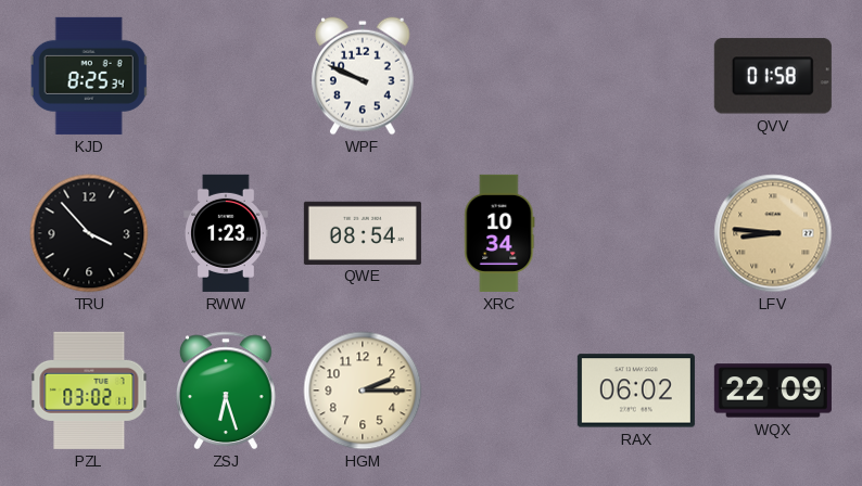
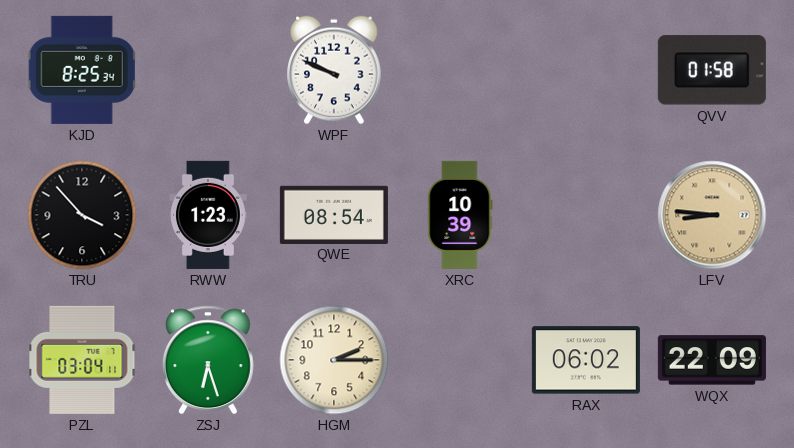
XRC: 10:34 -> 10:39
PZL: 03:02 -> 03:04
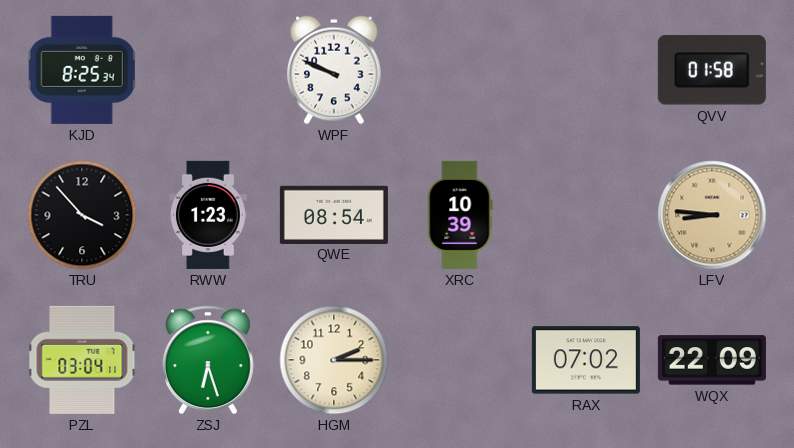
RAX: 06:02 -> 07:02
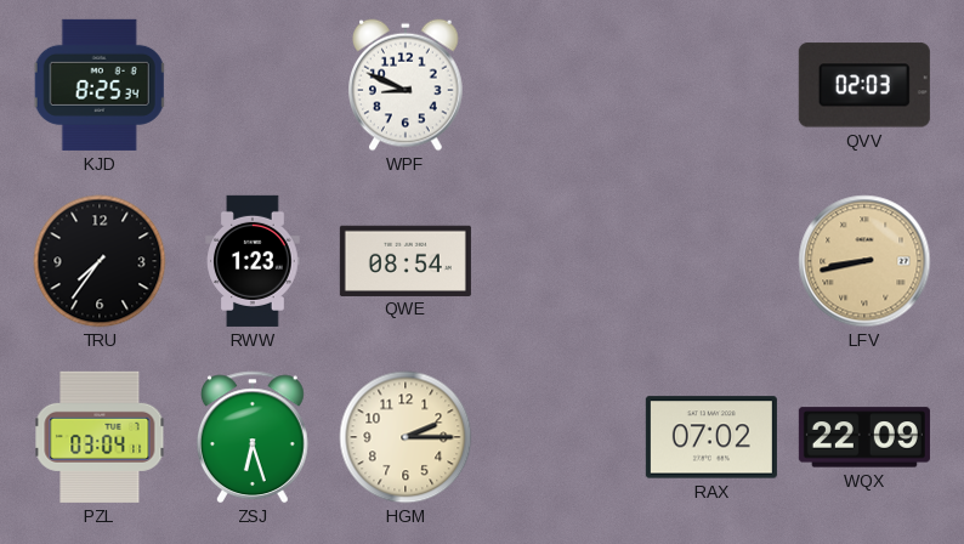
WPF: 9:49 -> 8:49
QVV: 01:58 -> 02:03
TRU: 3:53 -> 7:36
XRC: 10:39 -> none
LFV: 8:46 -> 8:43
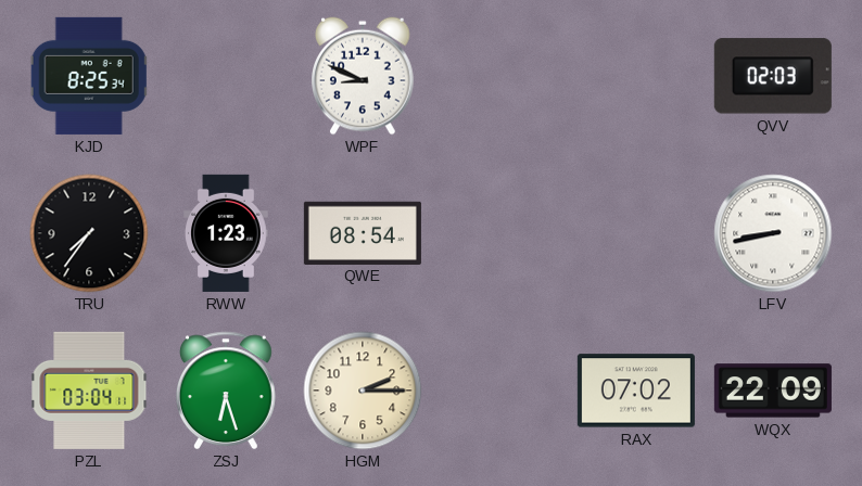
LFV dial: champagne -> white
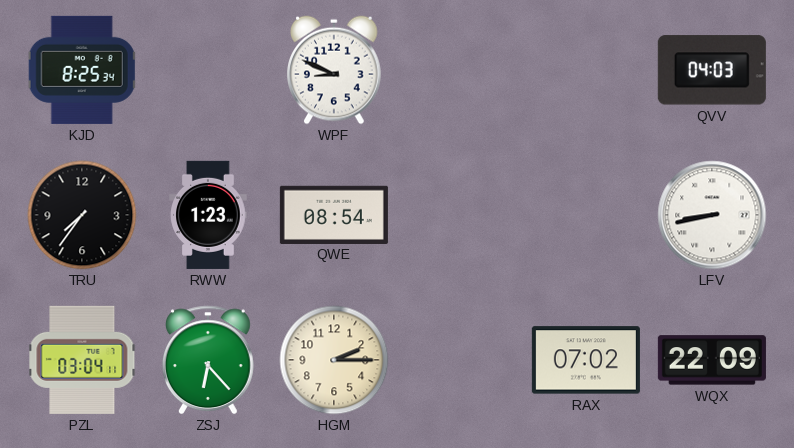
QVV: 02:03 -> 04:03
ZSJ: 6:27 -> 6:23
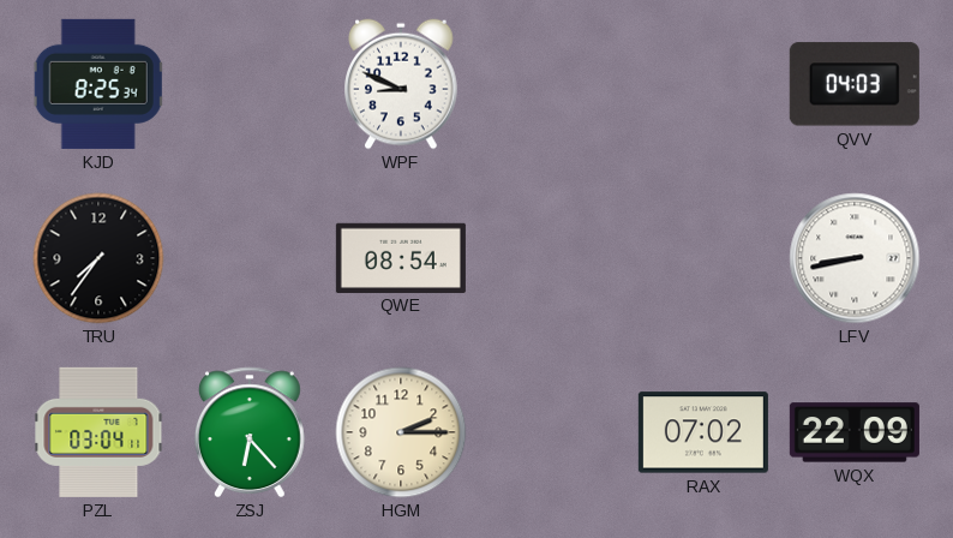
RWW: 1:23 -> none
